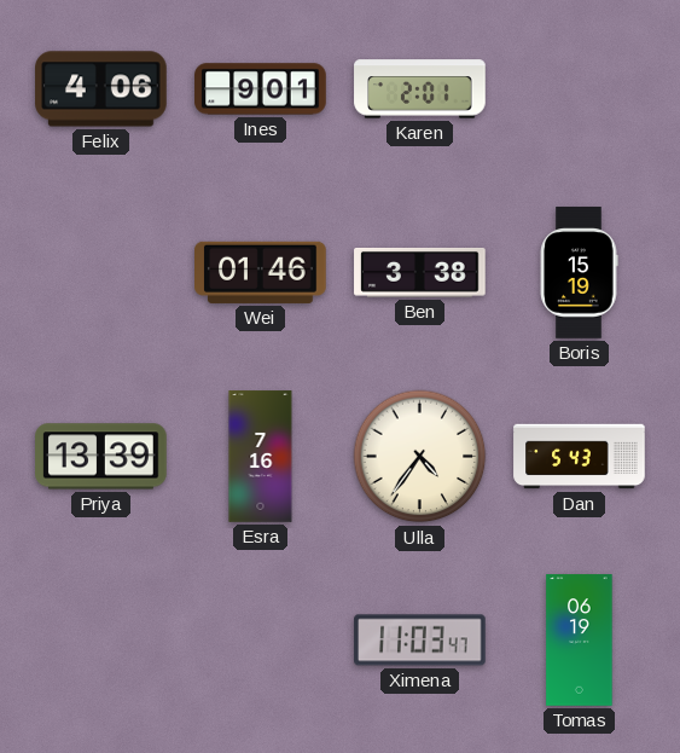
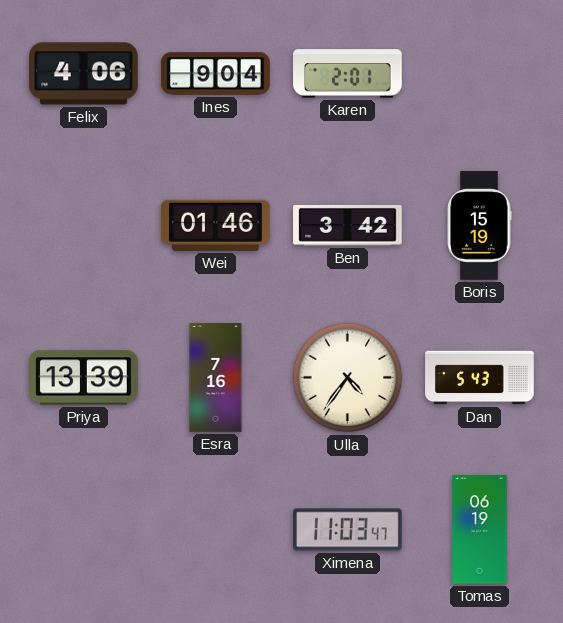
Ines: 9:01 -> 9:04
Ben: 3:38 -> 3:42
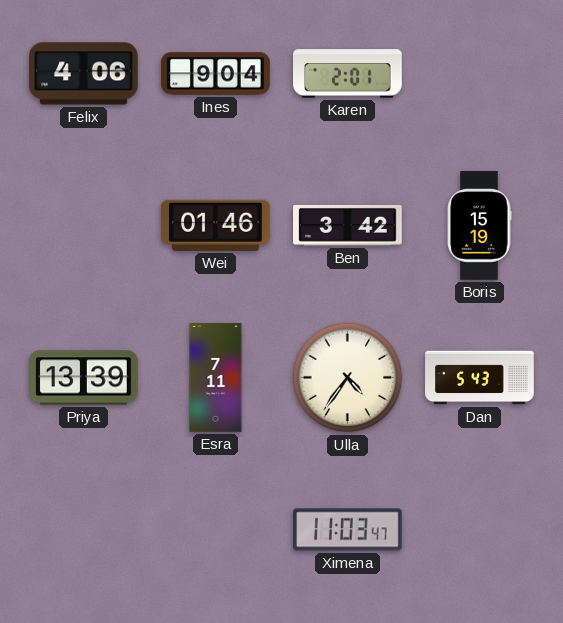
Esra: 7:16 -> 7:11
Tomas: 06:19 -> none
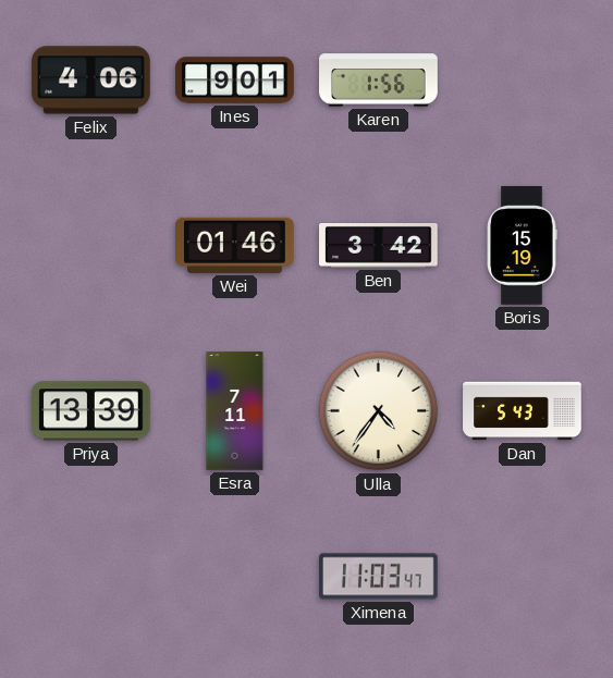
Ines: 9:04 -> 9:01
Karen: 2:01 -> 1:56
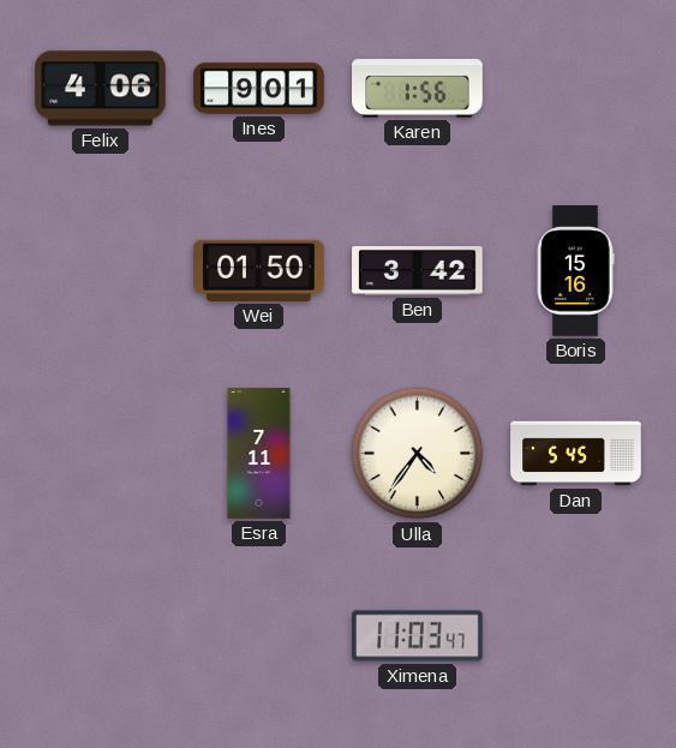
Wei: 01:46 -> 01:50
Boris: 15:19 -> 15:16
Priya: 13:39 -> none
Dan: 5:43 -> 5:45
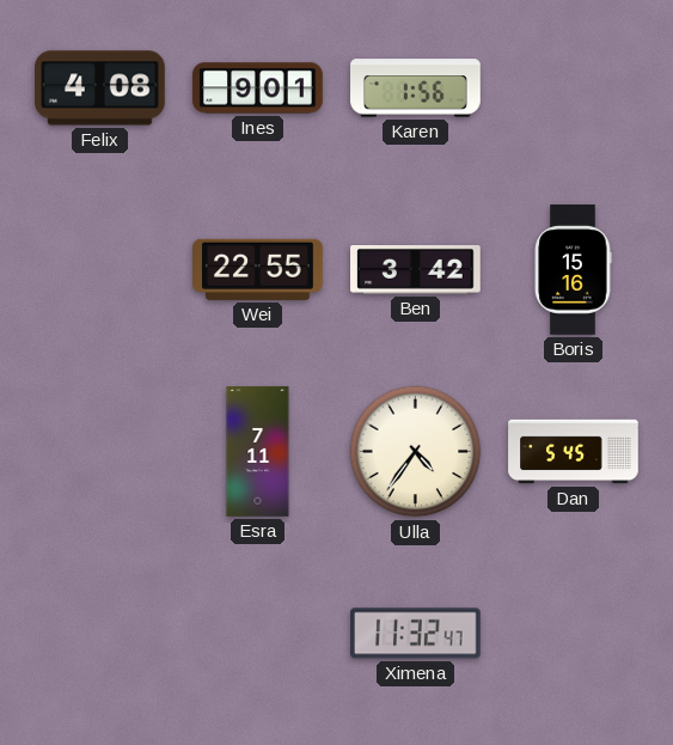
Felix: 4:06 -> 4:08
Wei: 01:50 -> 22:55
Ximena: 11:03 -> 11:32
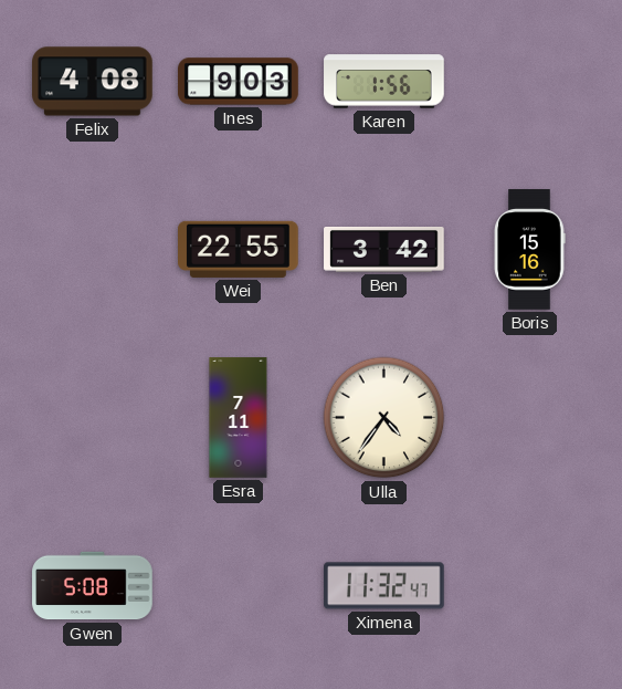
Ines: 9:01 -> 9:03
Dan: 5:45 -> none
Gwen: none -> 5:08
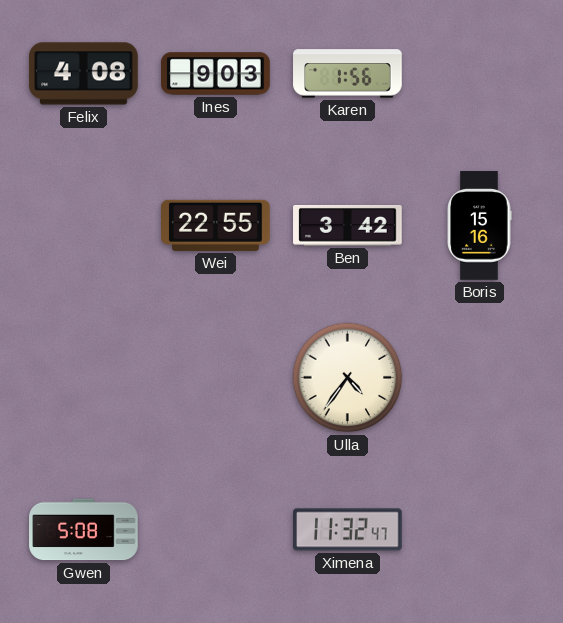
Esra: 7:11 -> none
